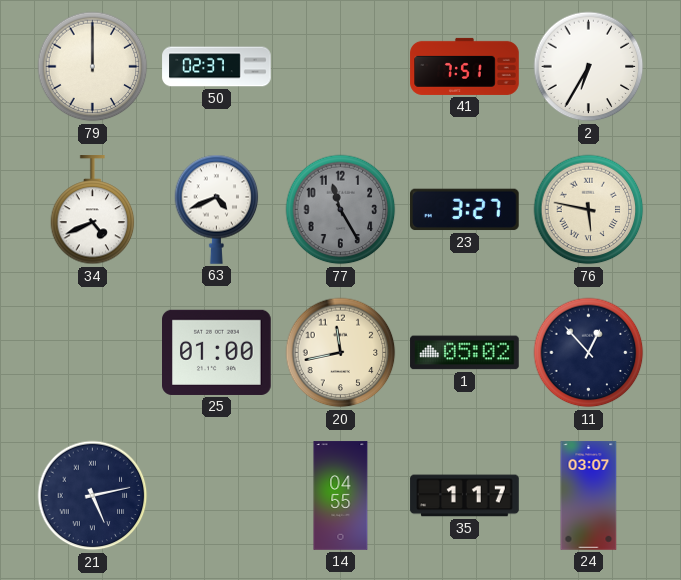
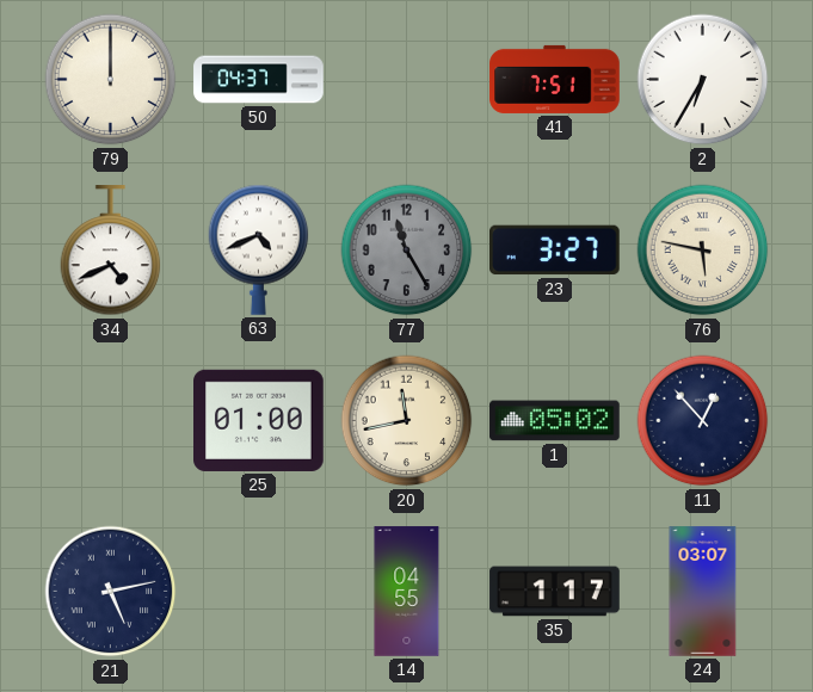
50: 02:37 -> 04:37
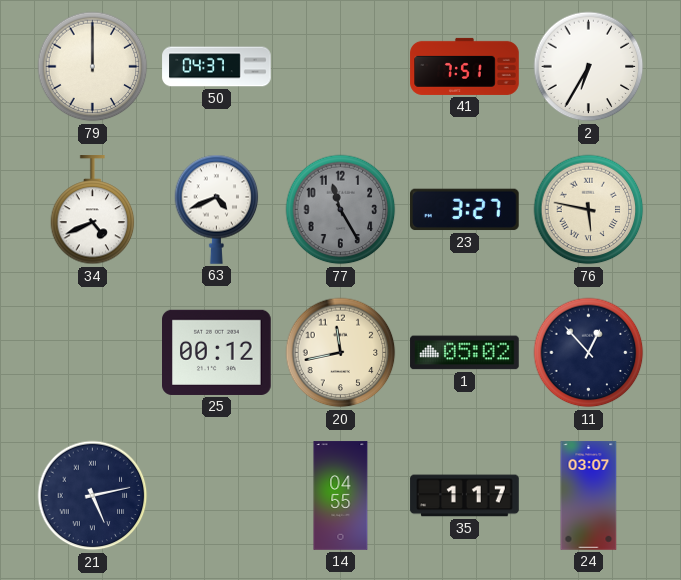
25: 01:00 -> 00:12
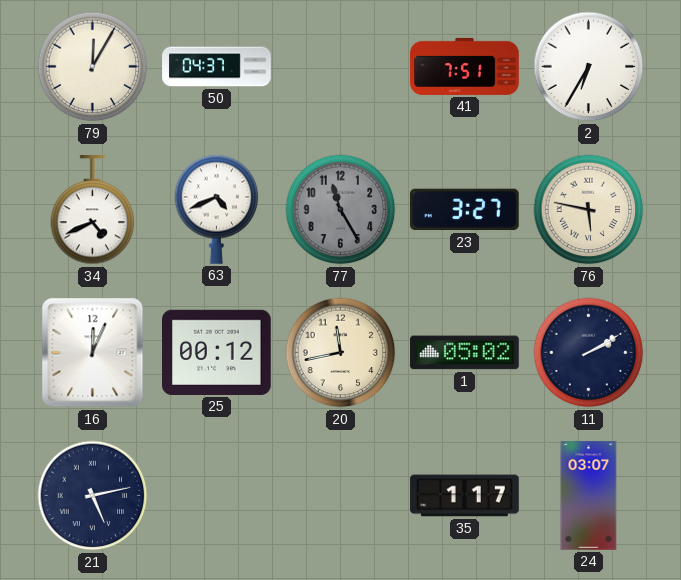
79: 12:00 -> 12:05
16: none -> 12:04
11: 12:53 -> 2:10
14: 04:55 -> none
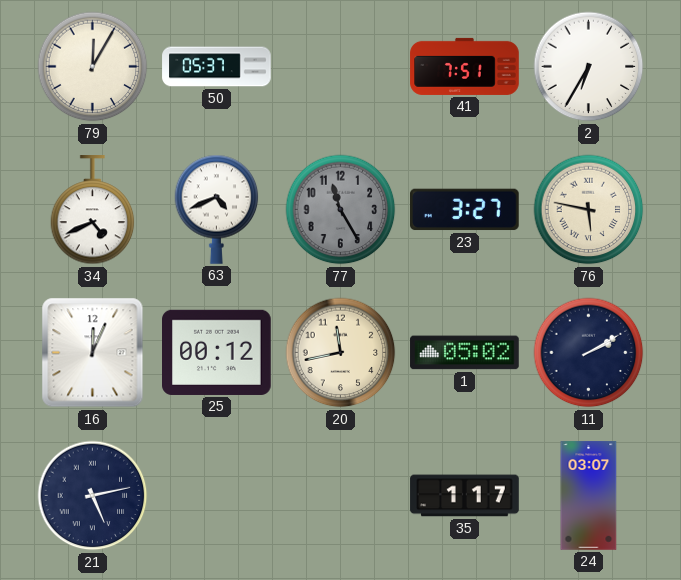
50: 04:37 -> 05:37
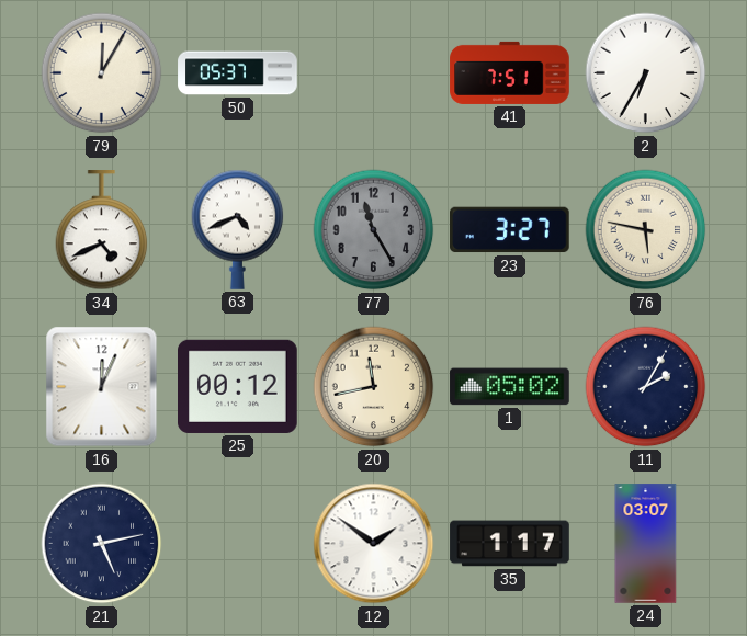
11: 2:10 -> 2:05
12: none -> 1:51
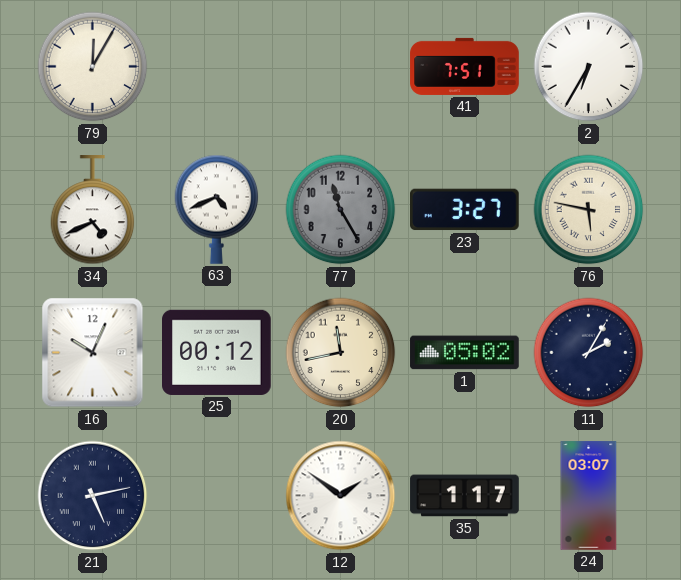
50: 05:37 -> none
16: 12:04 -> 10:04
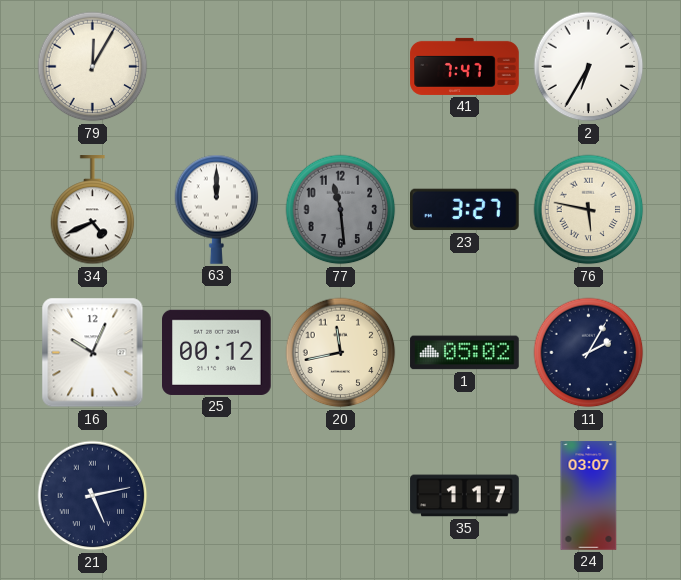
41: 7:51 -> 7:47
63: 4:41 -> 12:00
77: 11:25 -> 11:29
12: 1:51 -> none
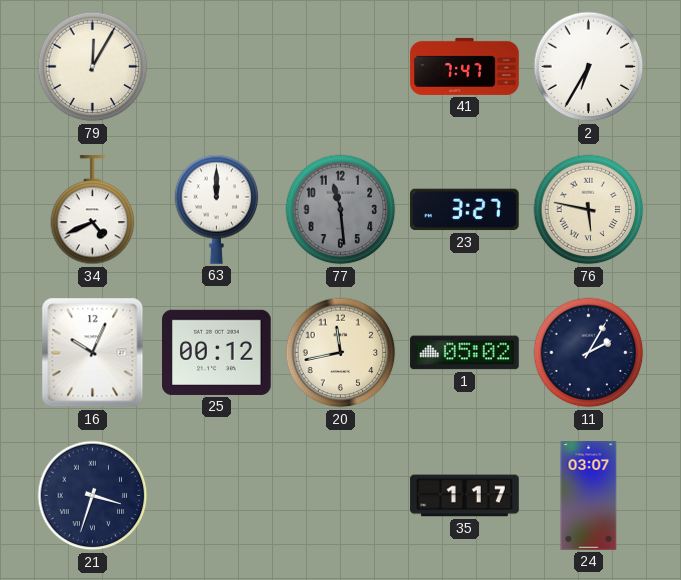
21: 5:13 -> 3:33
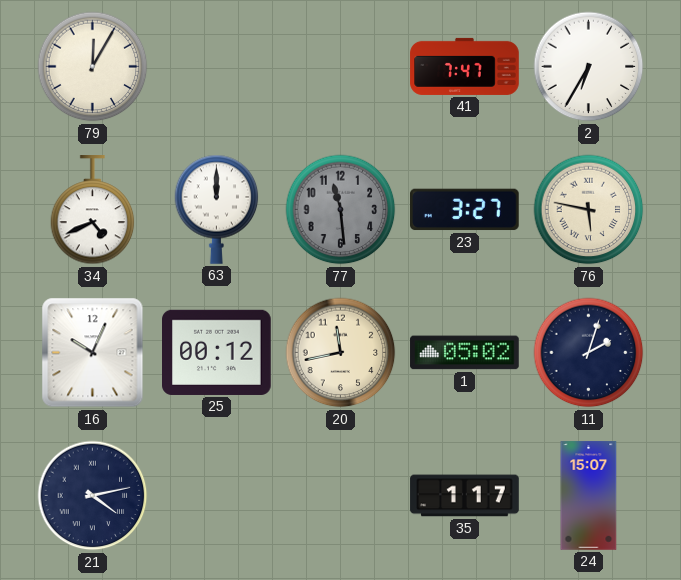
11: 2:05 -> 2:03
21: 3:33 -> 4:13
24: 03:07 -> 15:07
